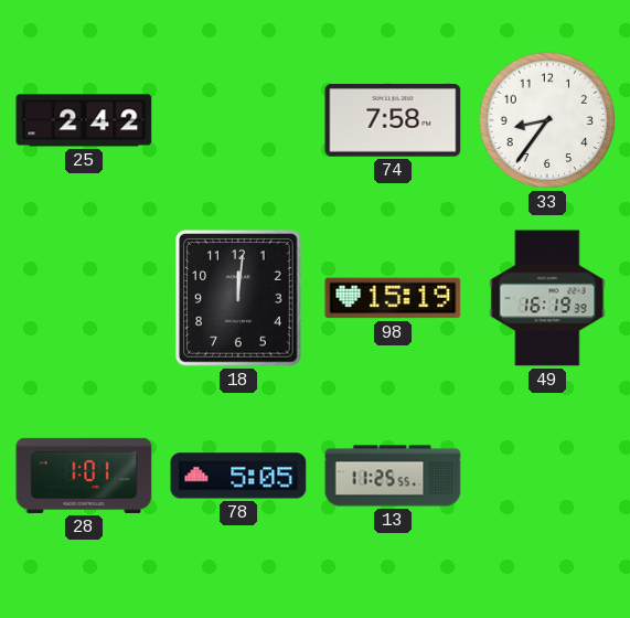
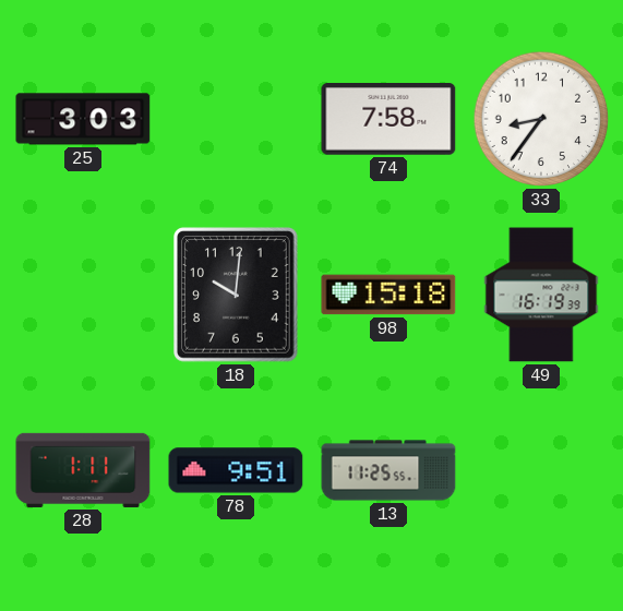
25: 2:42 -> 3:03
18: 12:01 -> 10:01
98: 15:19 -> 15:18
28: 1:01 -> 1:11
78: 5:05 -> 9:51
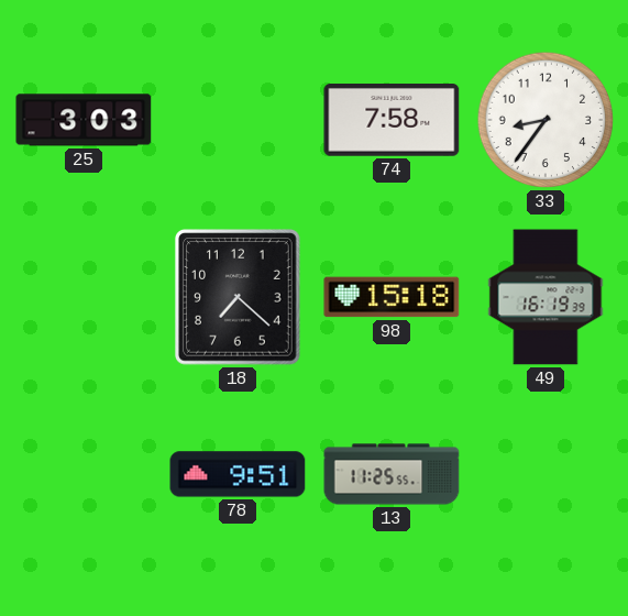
18: 10:01 -> 7:22
28: 1:11 -> none
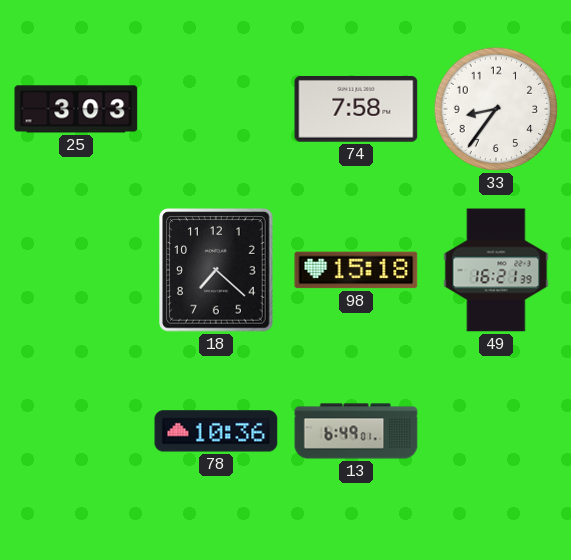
49: 16:19 -> 16:21
78: 9:51 -> 10:36
13: 11:25 -> 6:49
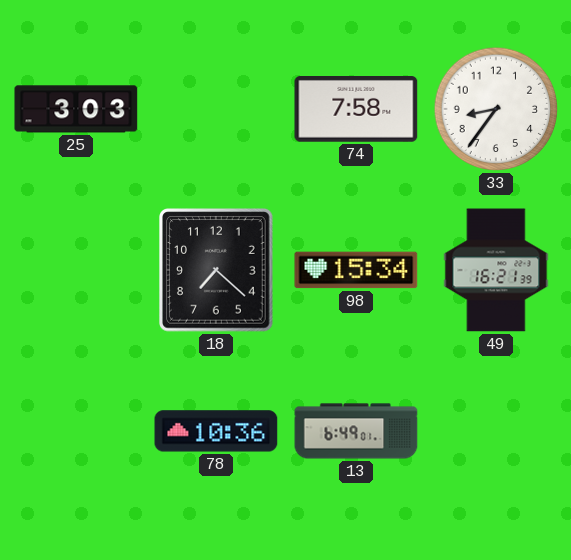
98: 15:18 -> 15:34
